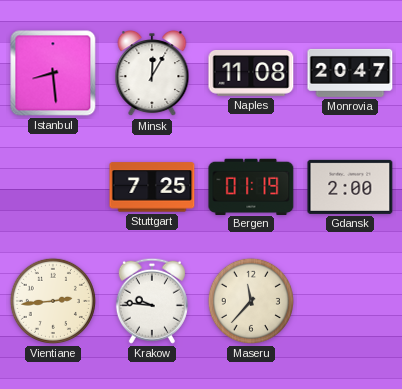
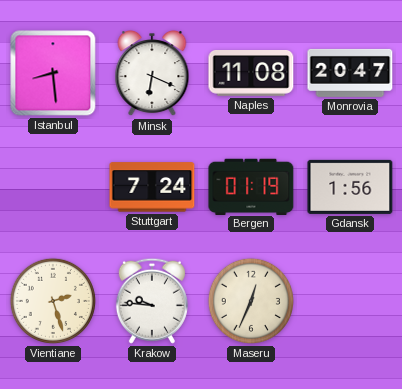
Minsk: 12:05 -> 6:19
Stuttgart: 7:25 -> 7:24
Gdansk: 2:00 -> 1:56
Vientiane: 2:44 -> 2:27
Maseru: 11:37 -> 12:34
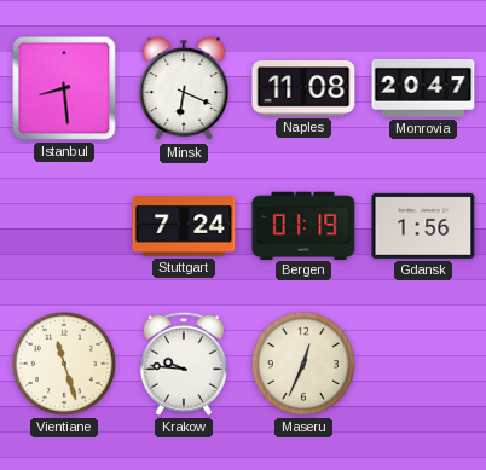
Vientiane: 2:27 -> 11:27
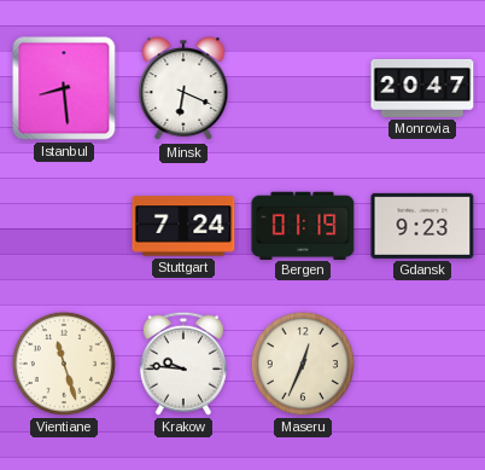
Naples: 11:08 -> none
Gdansk: 1:56 -> 9:23
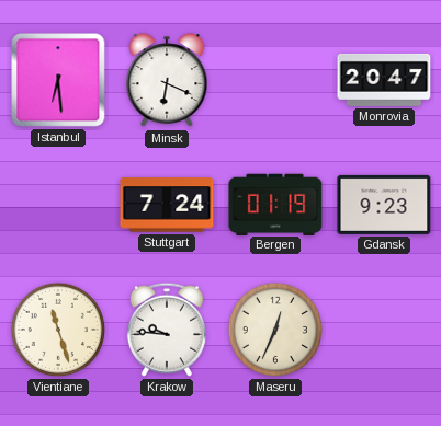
Istanbul: 8:29 -> 6:29
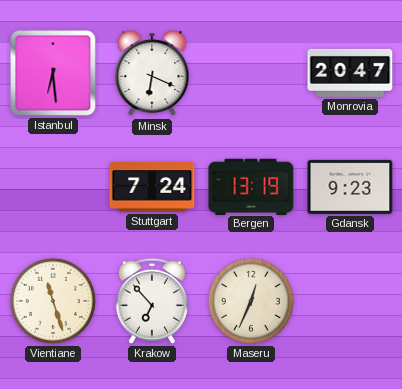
Bergen: 01:19 -> 13:19
Krakow: 9:46 -> 6:53
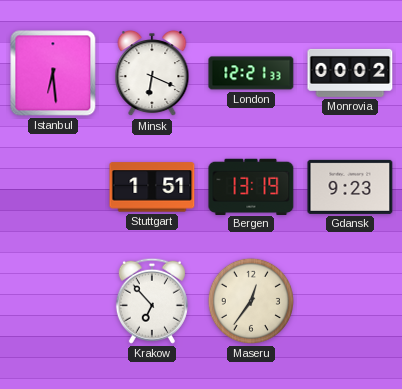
London: none -> 12:21
Monrovia: 20:47 -> 00:02
Stuttgart: 7:24 -> 1:51
Vientiane: 11:27 -> none
Maseru: 12:34 -> 12:36
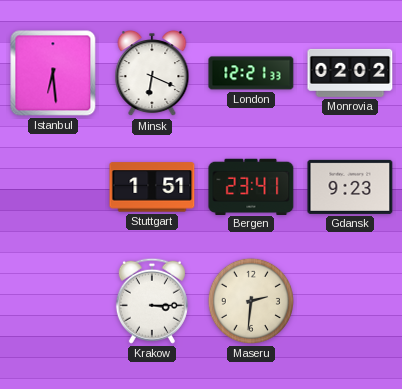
Monrovia: 00:02 -> 02:02
Bergen: 13:19 -> 23:41
Krakow: 6:53 -> 3:15
Maseru: 12:36 -> 2:31
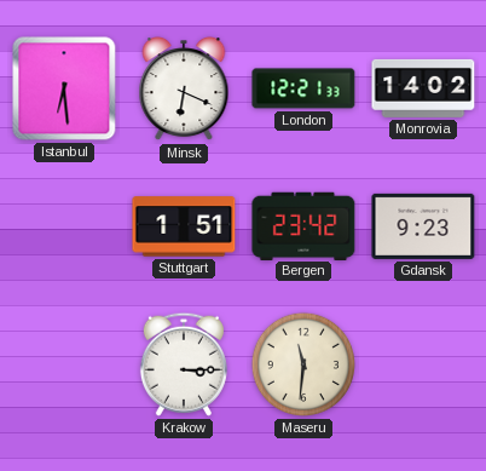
Monrovia: 02:02 -> 14:02
Bergen: 23:41 -> 23:42
Maseru: 2:31 -> 11:31
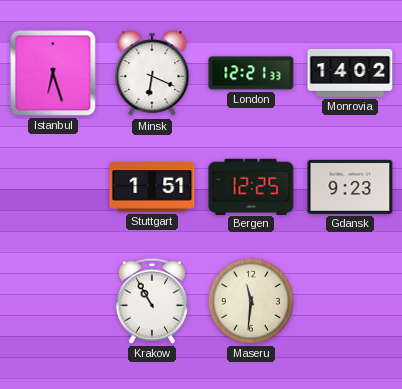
Istanbul: 6:29 -> 6:27
Bergen: 23:42 -> 12:25
Krakow: 3:15 -> 10:55
